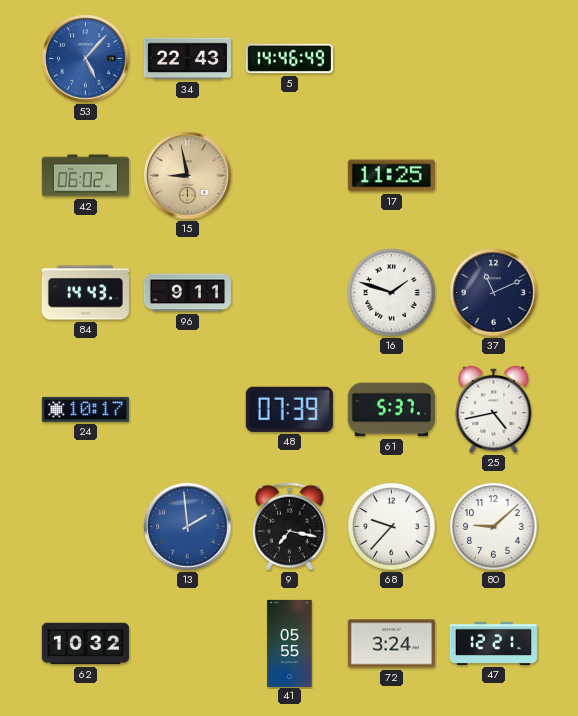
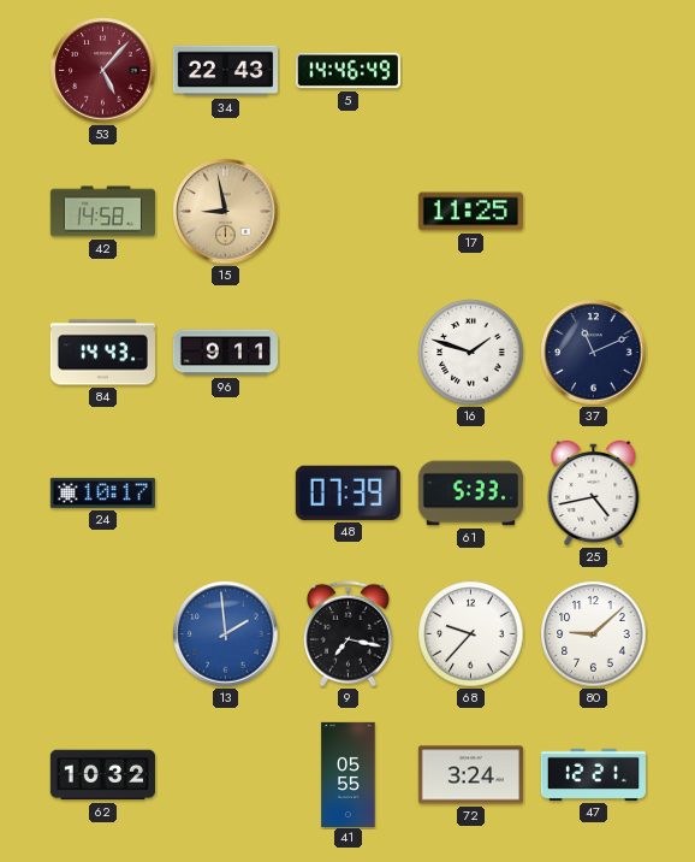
53 dial: blue -> burgundy
42: 06:02 -> 14:58
61: 5:37 -> 5:33
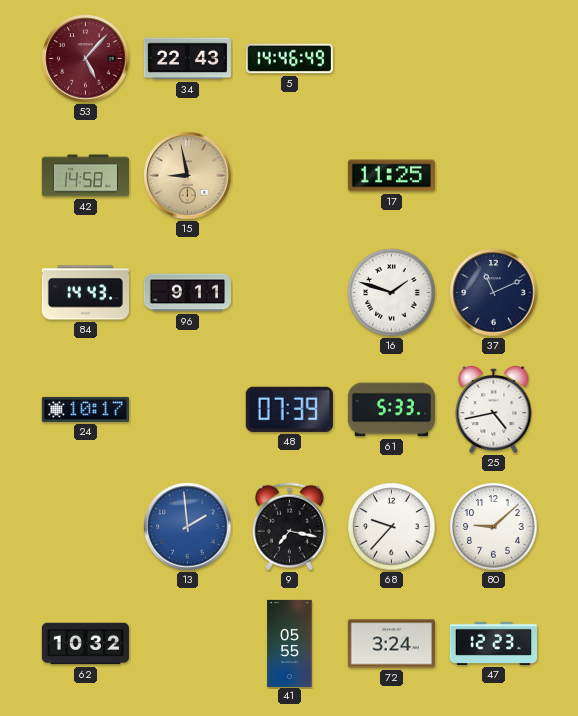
47: 12:21 -> 12:23
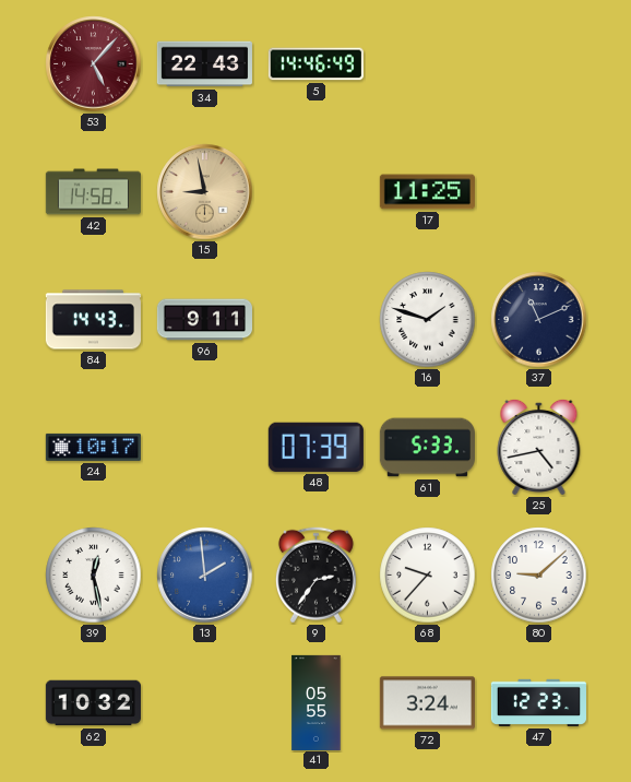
39: none -> 12:28
9: 7:17 -> 2:36
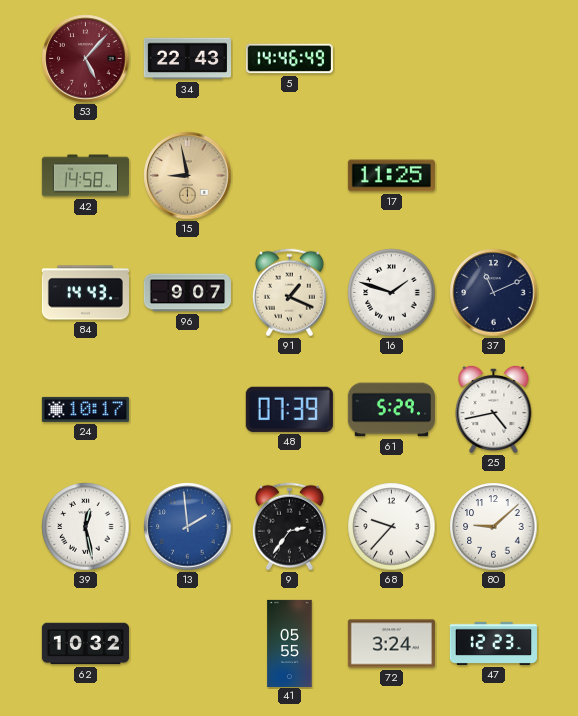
96: 9:11 -> 9:07
91: none -> 1:19
61: 5:33 -> 5:29
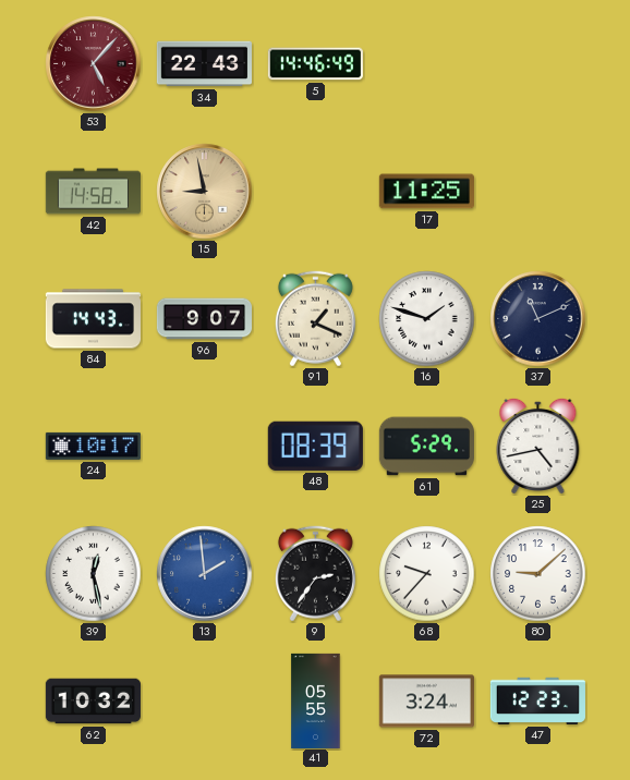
48: 07:39 -> 08:39
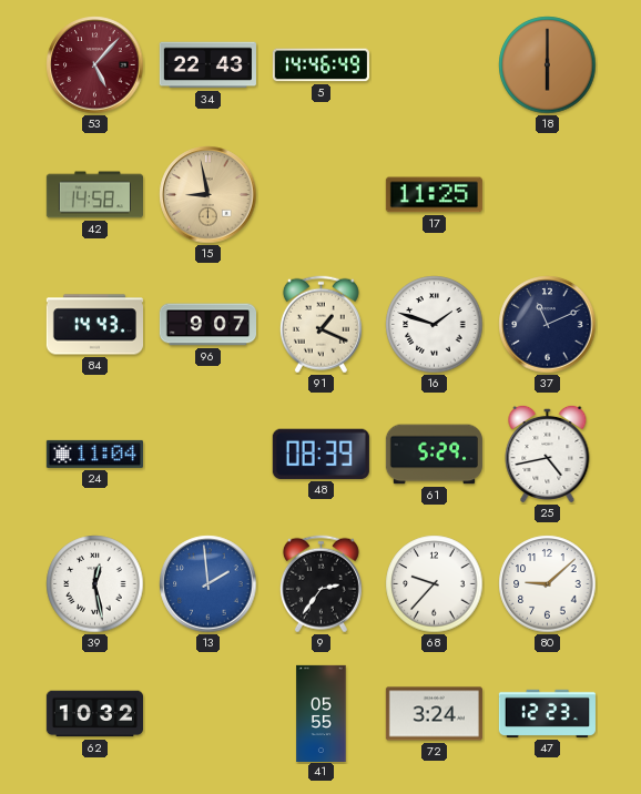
18: none -> 6:00
24: 10:17 -> 11:04
